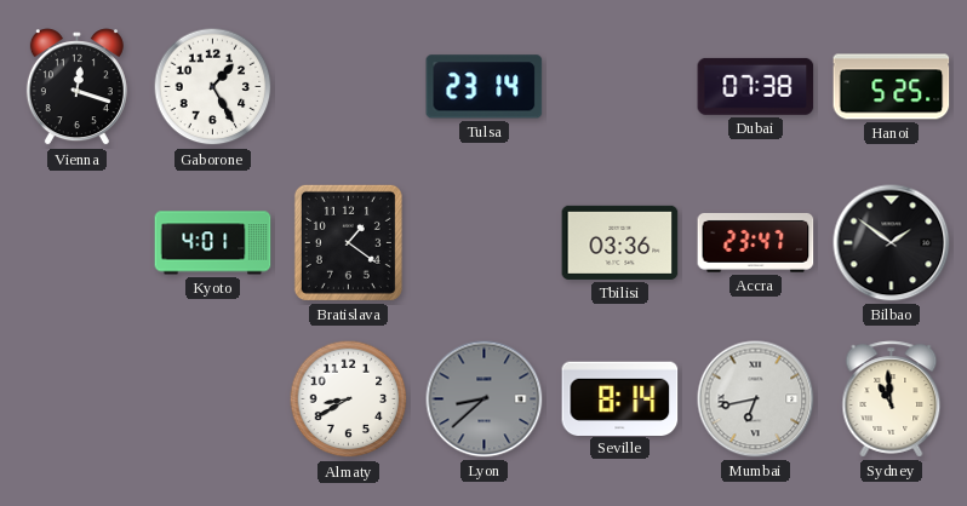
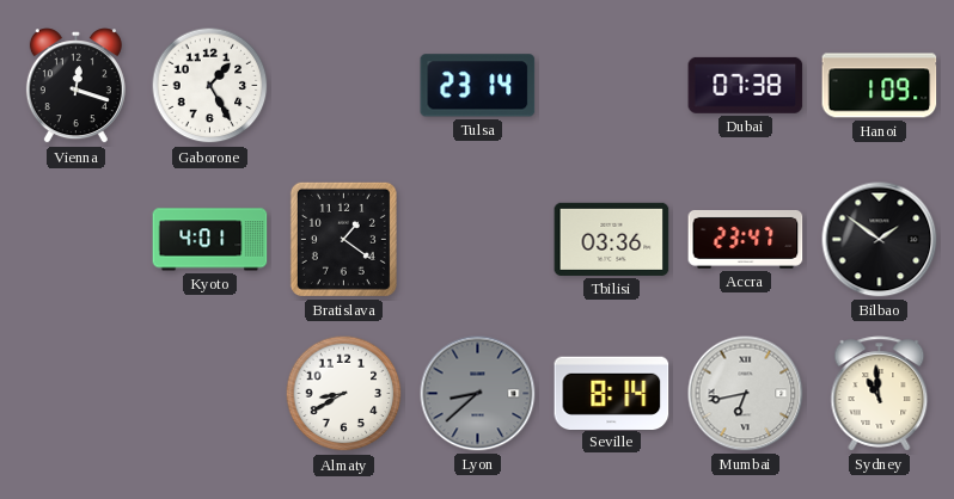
Hanoi: 5:25 -> 1:09
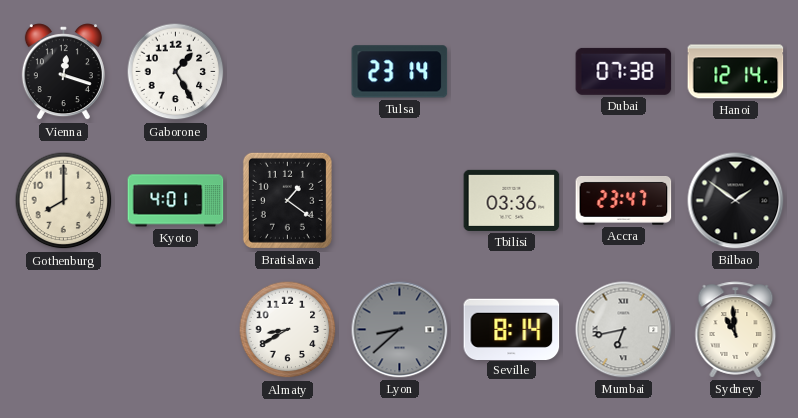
Hanoi: 1:09 -> 12:14
Gothenburg: none -> 8:00
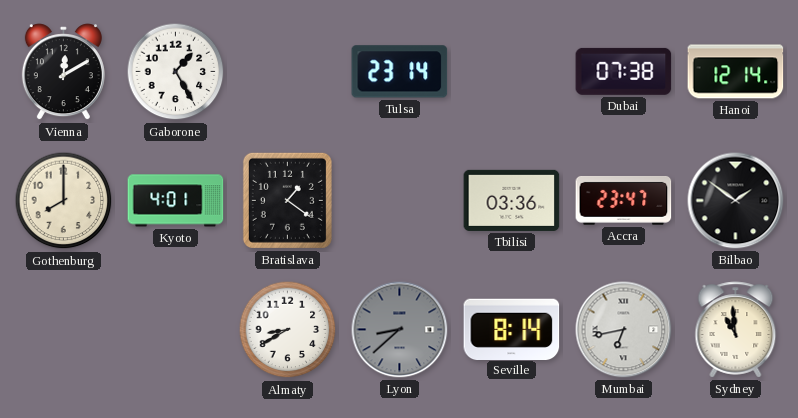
Vienna: 12:18 -> 12:10
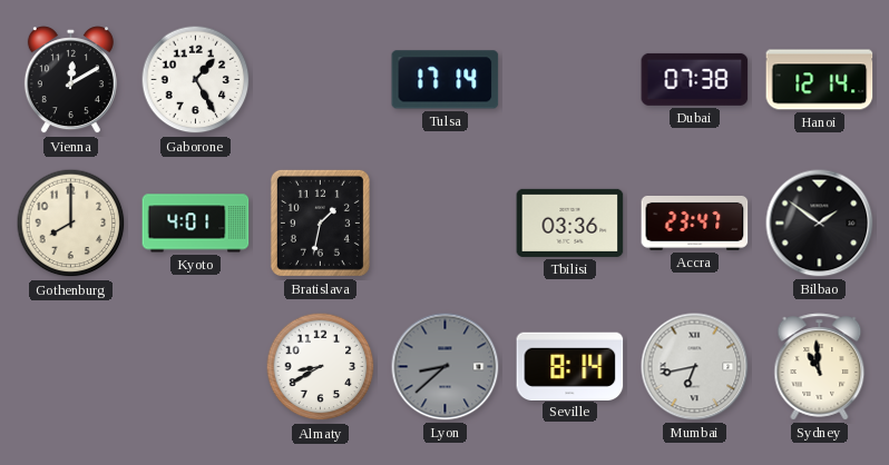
Tulsa: 23:14 -> 17:14
Bratislava: 1:21 -> 1:32
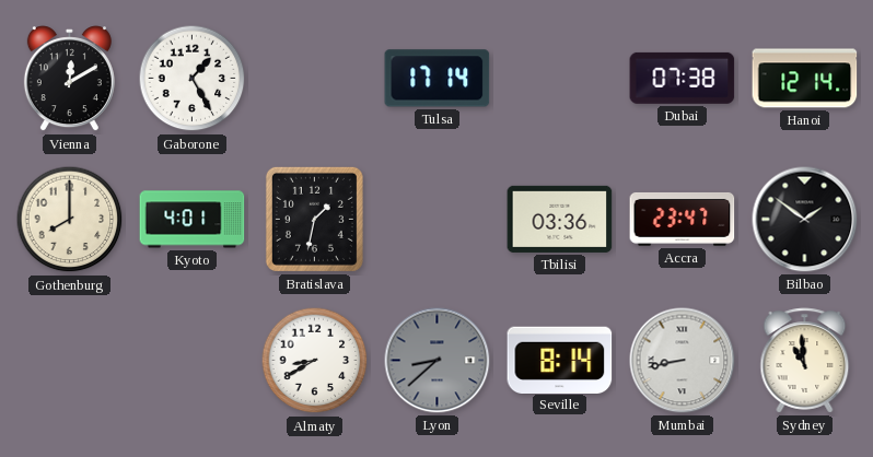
Mumbai: 6:43 -> 8:43
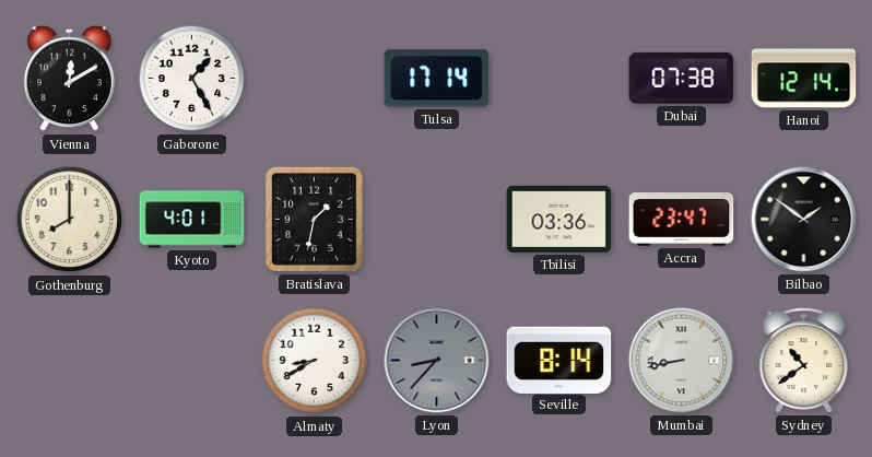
Lyon: 8:38 -> 8:37
Sydney: 10:59 -> 10:39
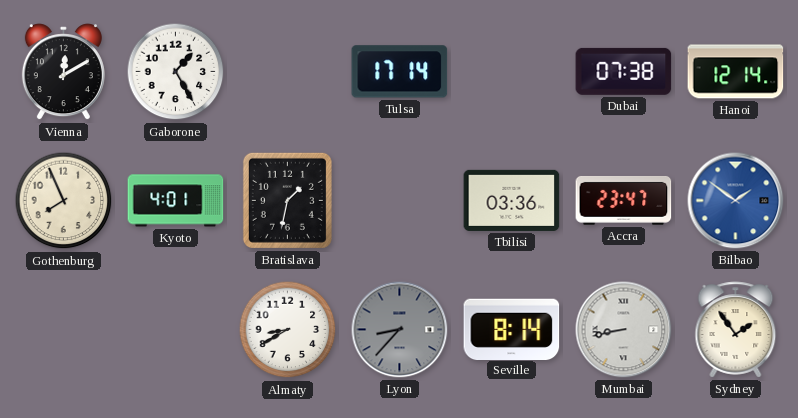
Gothenburg: 8:00 -> 7:56
Bilbao dial: black -> blue
Sydney: 10:39 -> 1:54
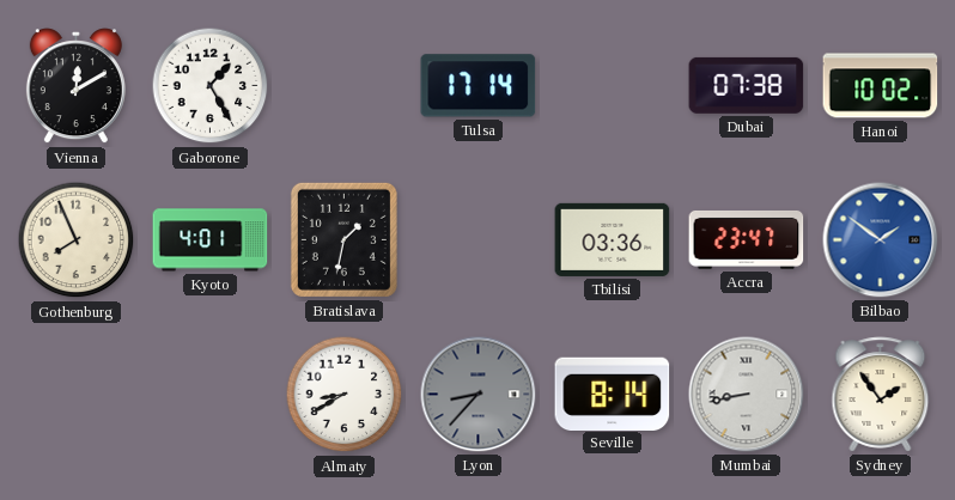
Hanoi: 12:14 -> 10:02
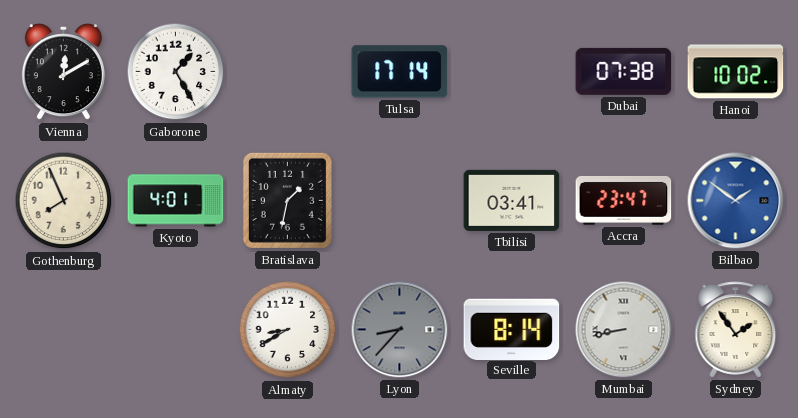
Tbilisi: 03:36 -> 03:41
